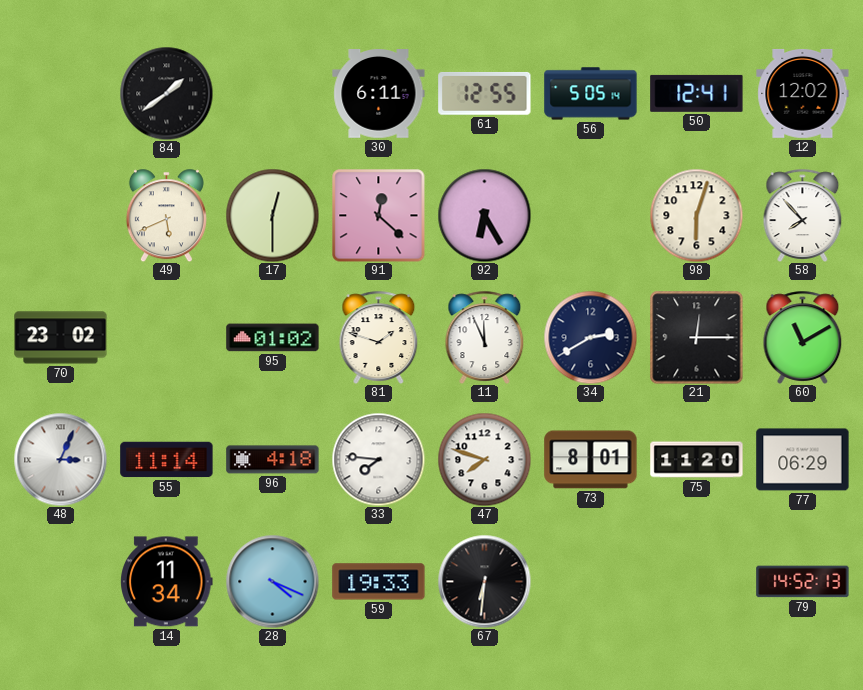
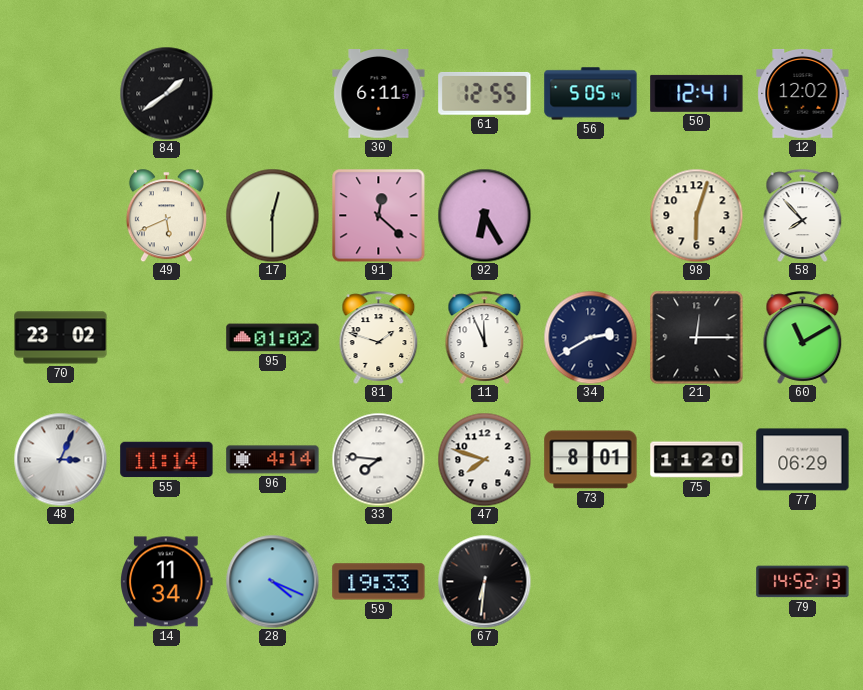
96: 4:18 -> 4:14
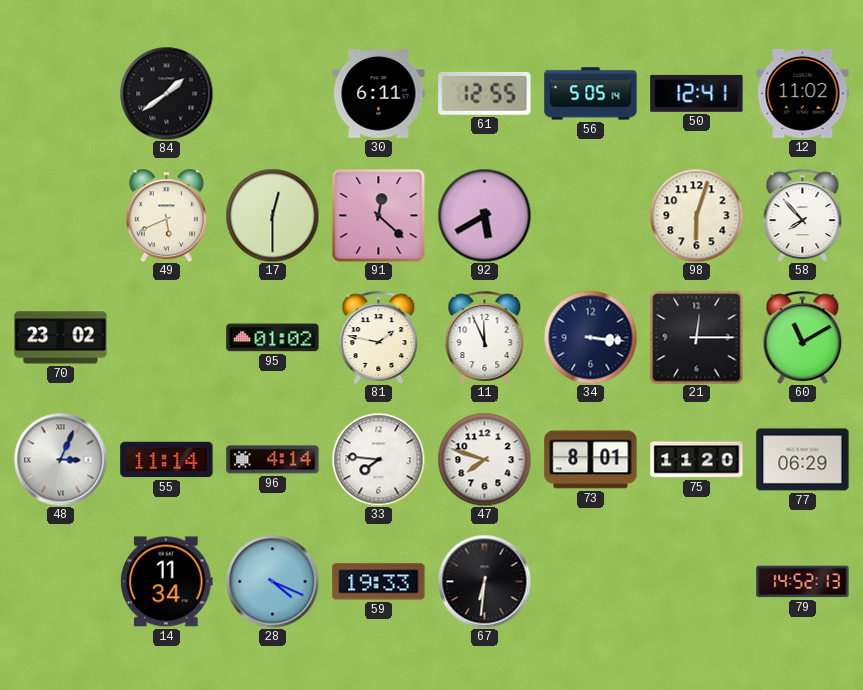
12: 12:02 -> 11:02
92: 6:25 -> 5:40
81: 1:48 -> 1:47
34: 2:40 -> 3:16
